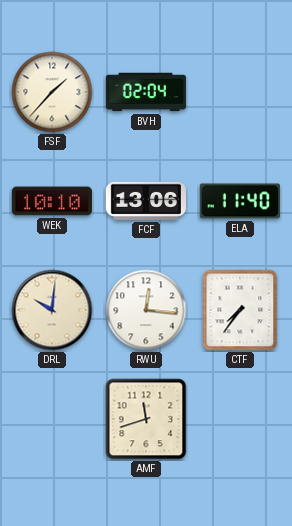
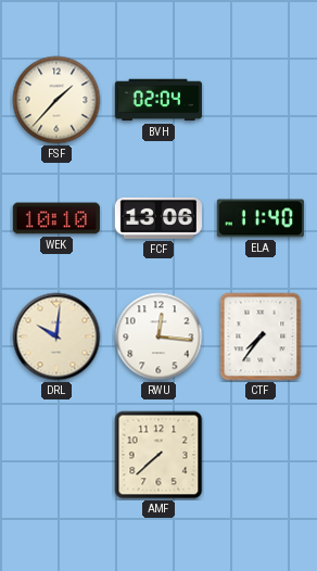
AMF: 11:42 -> 7:38
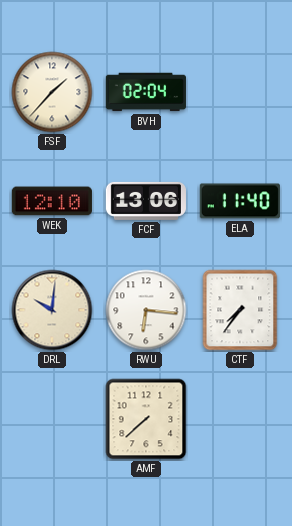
WEK: 10:10 -> 12:10
RWU: 12:16 -> 6:16
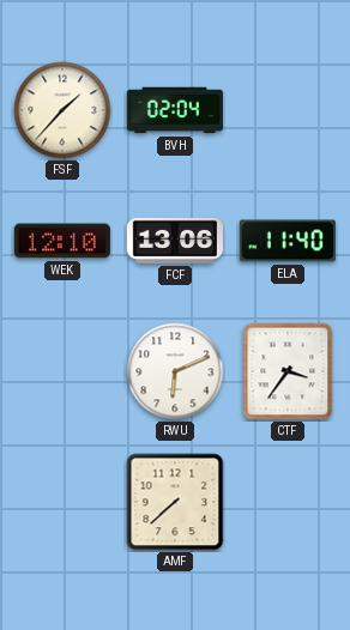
DRL: 10:01 -> none
RWU: 6:16 -> 6:11
CTF: 7:36 -> 3:36
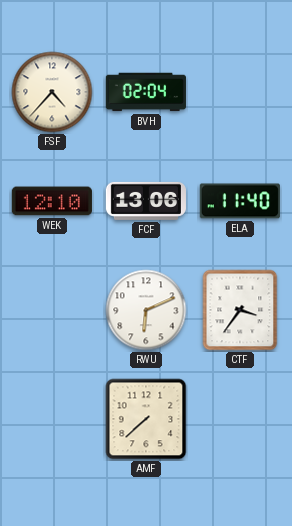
FSF: 1:37 -> 4:37
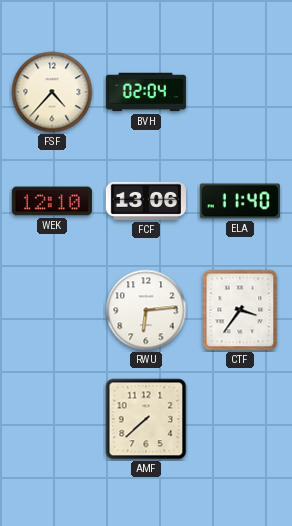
RWU: 6:11 -> 6:14
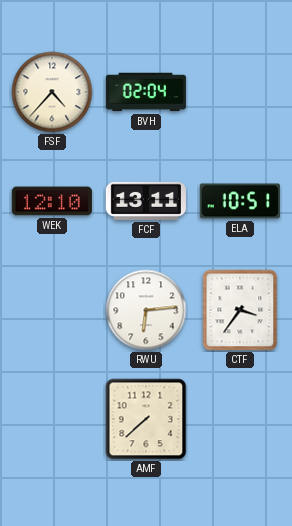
FCF: 13:06 -> 13:11
ELA: 11:40 -> 10:51
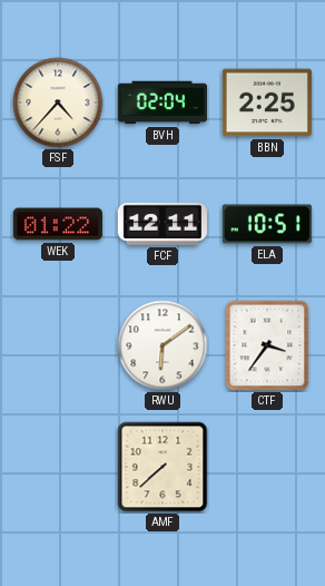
BBN: none -> 2:25
WEK: 12:10 -> 01:22
FCF: 13:11 -> 12:11
RWU: 6:14 -> 6:09
